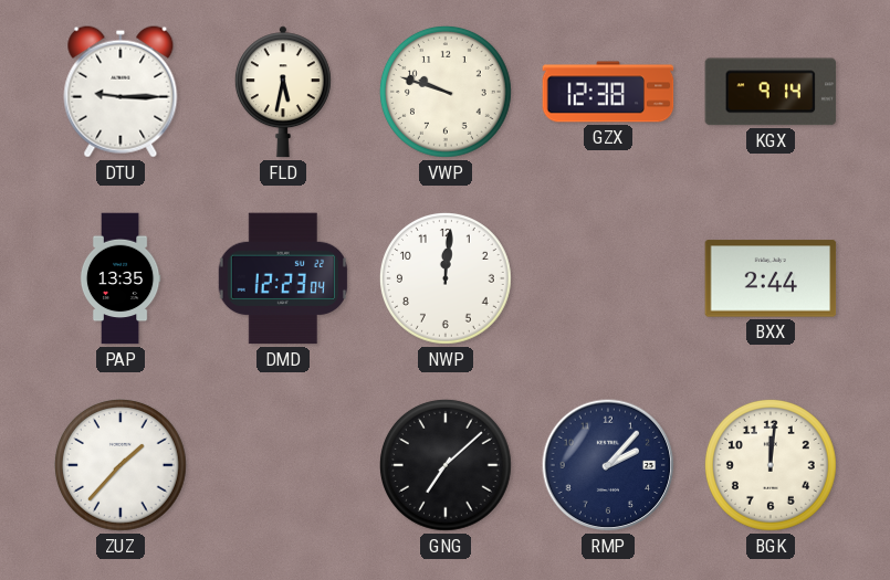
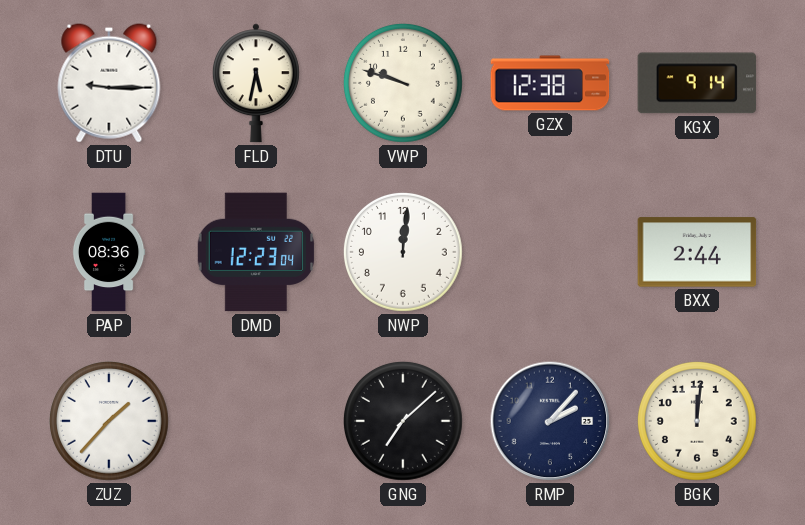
PAP: 13:35 -> 08:36
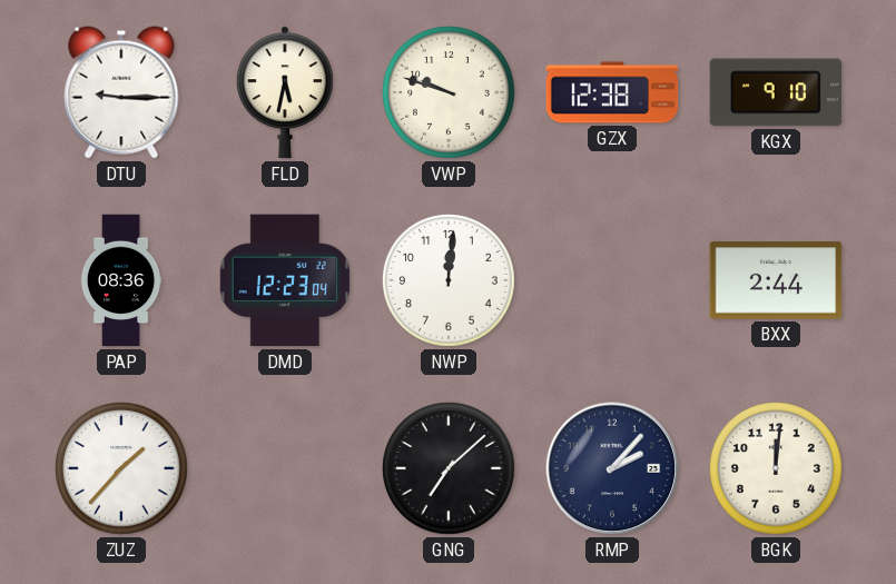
KGX: 9:14 -> 9:10
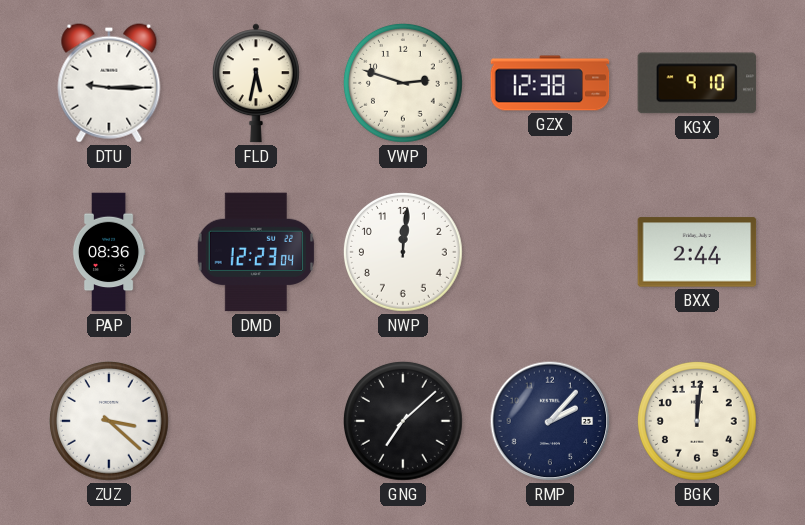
VWP: 9:48 -> 2:48
ZUZ: 1:37 -> 3:22
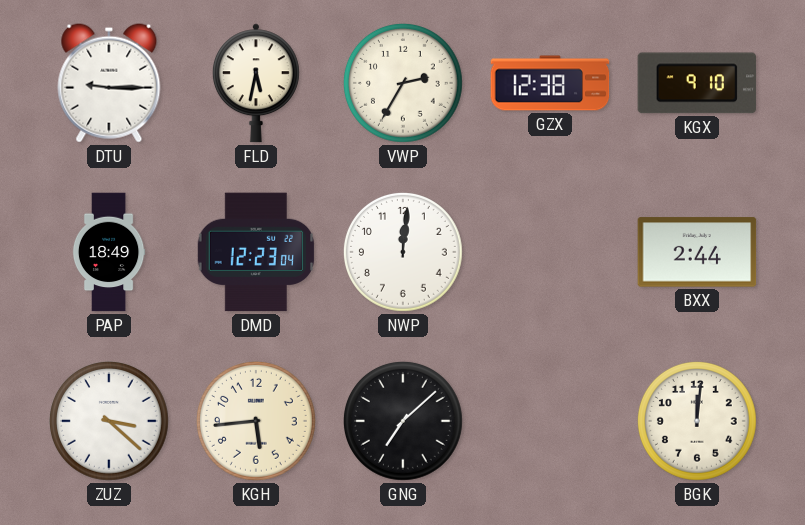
VWP: 2:48 -> 2:35
PAP: 08:36 -> 18:49
KGH: none -> 5:44
RMP: 2:07 -> none
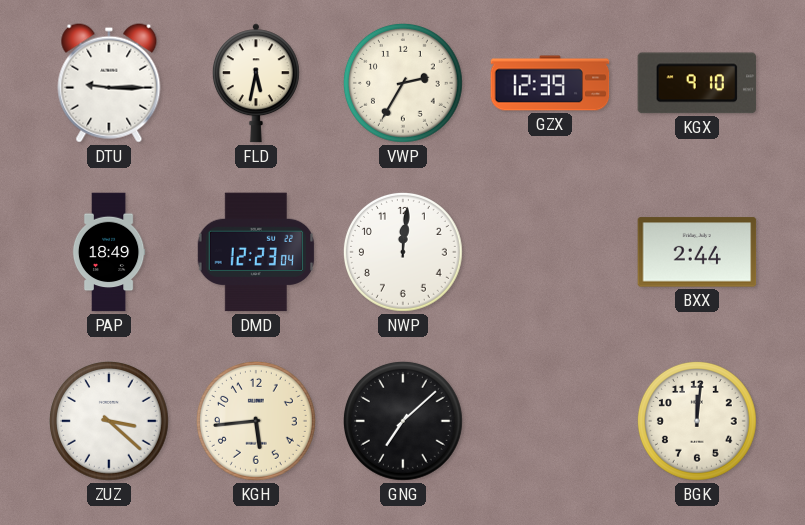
GZX: 12:38 -> 12:39
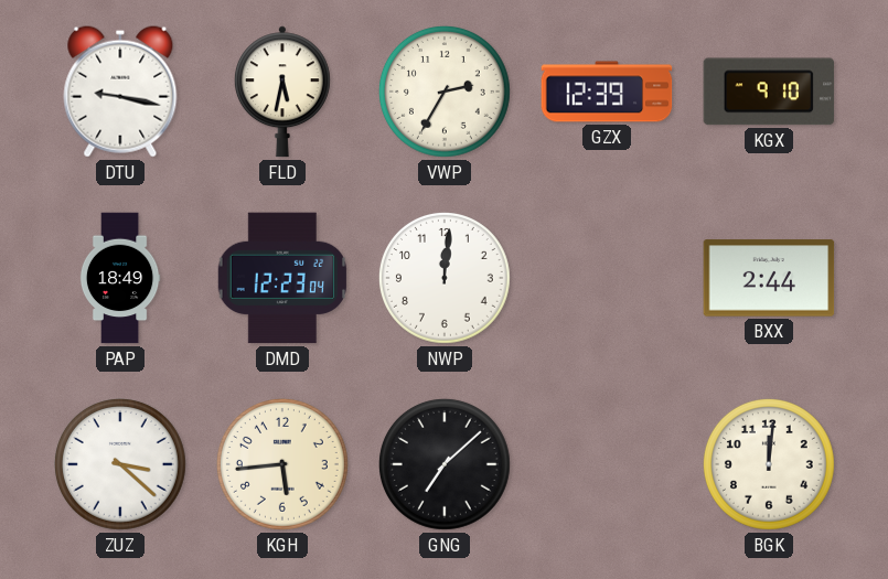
DTU: 9:15 -> 9:17
